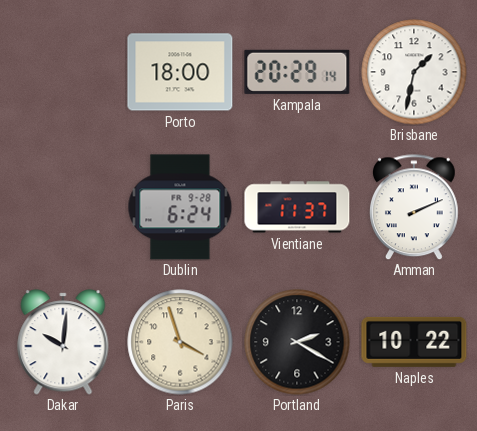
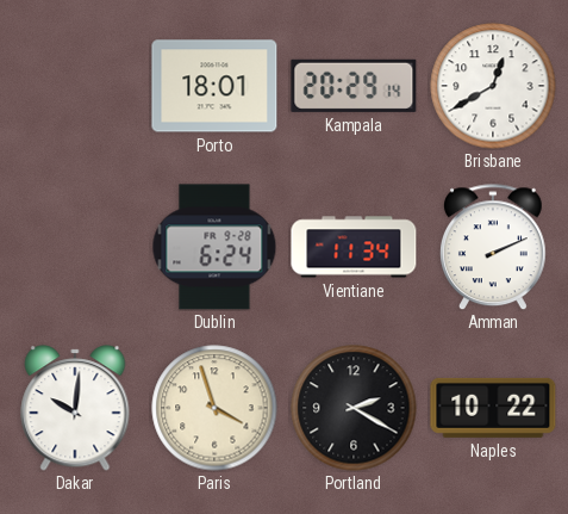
Porto: 18:00 -> 18:01
Brisbane: 1:32 -> 12:40
Vientiane: 11:37 -> 11:34
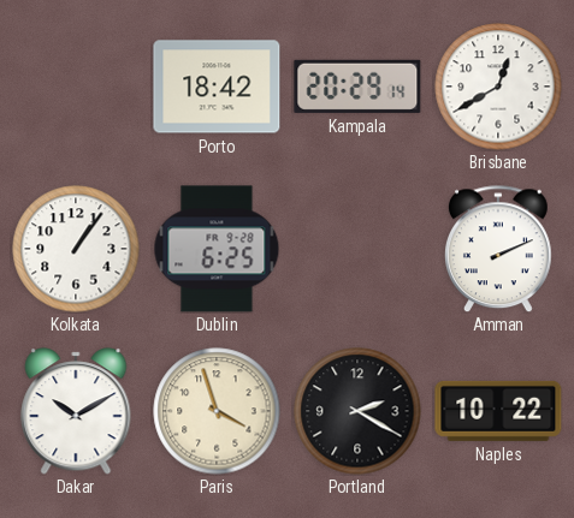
Porto: 18:01 -> 18:42
Kolkata: none -> 1:06
Dublin: 6:24 -> 6:25
Vientiane: 11:34 -> none
Dakar: 10:01 -> 10:10
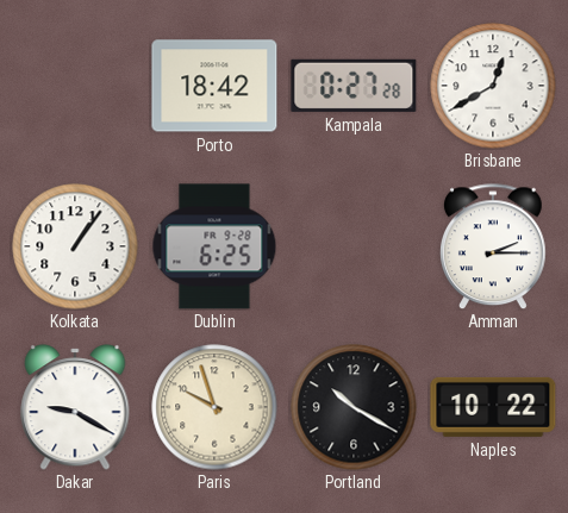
Kampala: 20:29 -> 0:27
Amman: 2:11 -> 2:15
Dakar: 10:10 -> 9:20
Paris: 3:57 -> 9:57
Portland: 2:20 -> 10:20
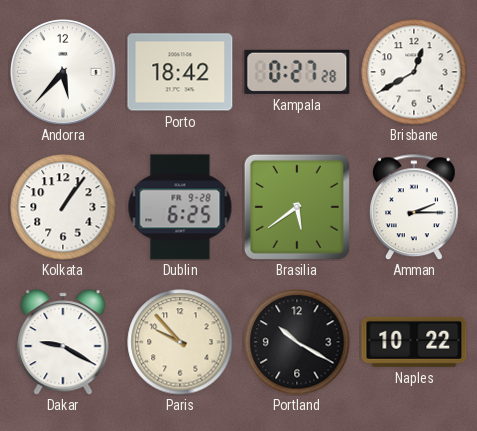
Andorra: none -> 5:37
Brasilia: none -> 5:39
Paris: 9:57 -> 9:53
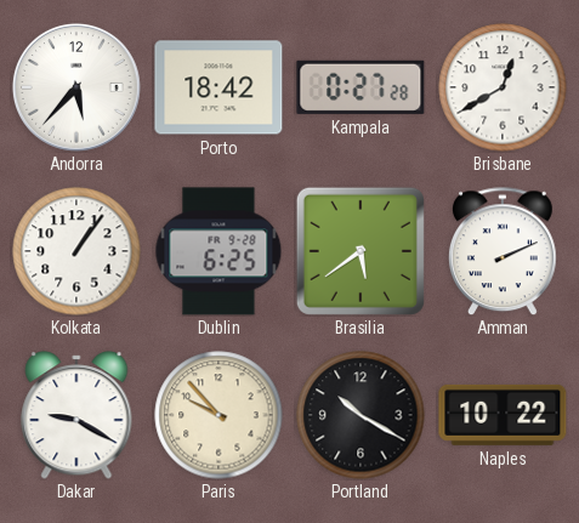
Amman: 2:15 -> 2:11
